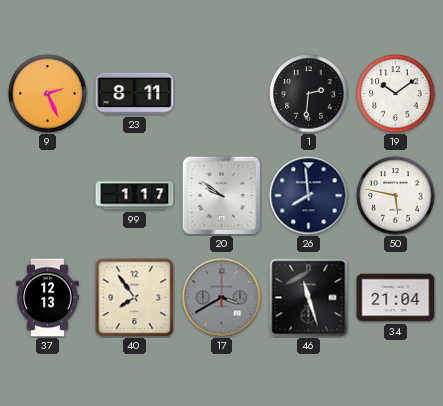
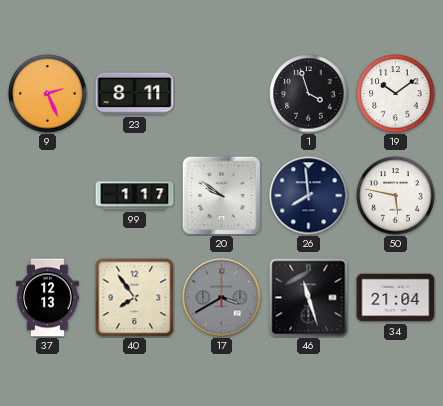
1: 2:31 -> 3:57
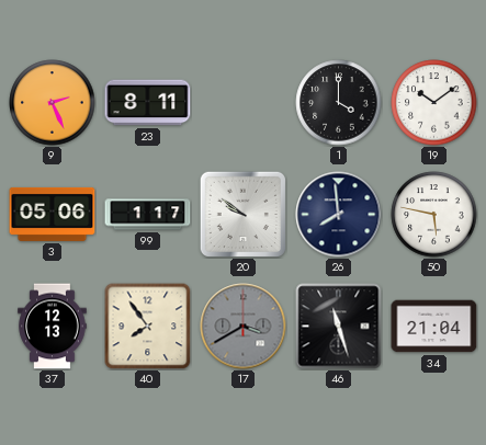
1: 3:57 -> 4:00
3: none -> 05:06
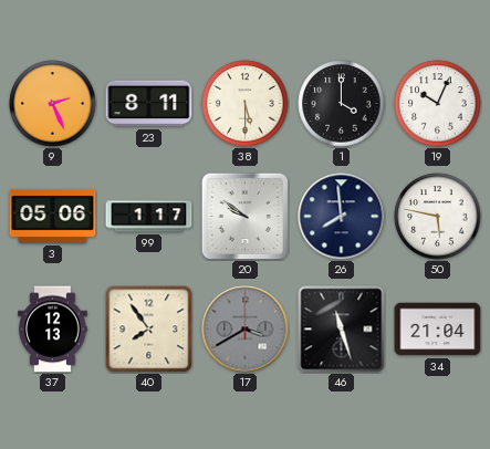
38: none -> 5:30
19: 10:09 -> 10:04
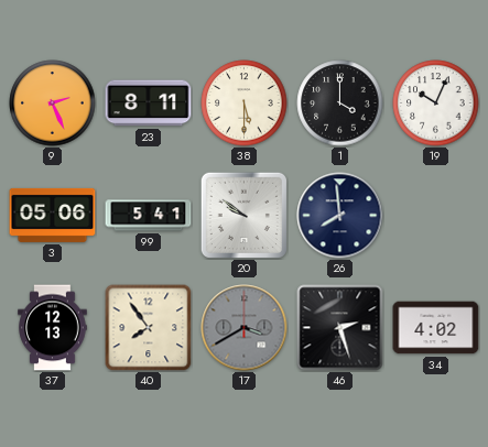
99: 1:17 -> 5:41
50: 5:47 -> none
46: 11:27 -> 2:27
34: 21:04 -> 4:02
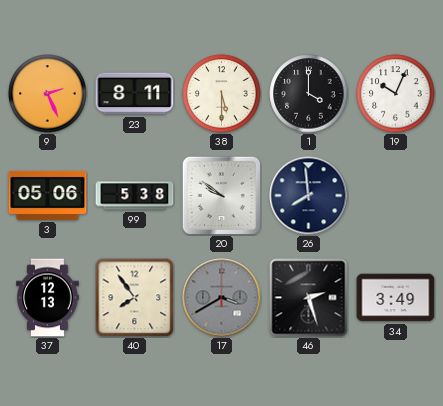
99: 5:41 -> 5:38
34: 4:02 -> 3:49
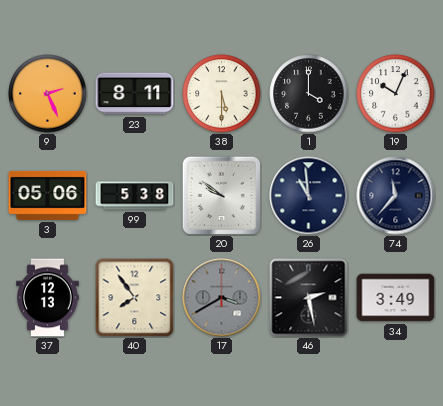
26: 7:59 -> 10:59
74: none -> 11:37
46: 2:27 -> 2:28
